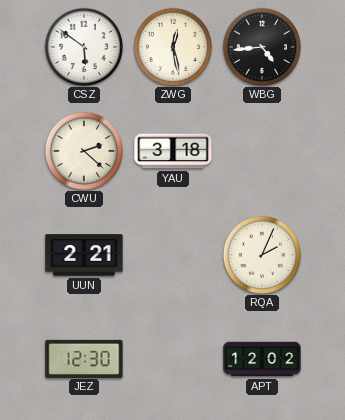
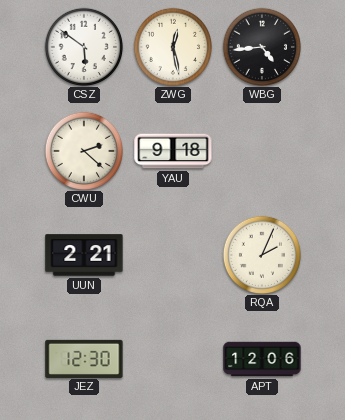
YAU: 3:18 -> 9:18
APT: 12:02 -> 12:06
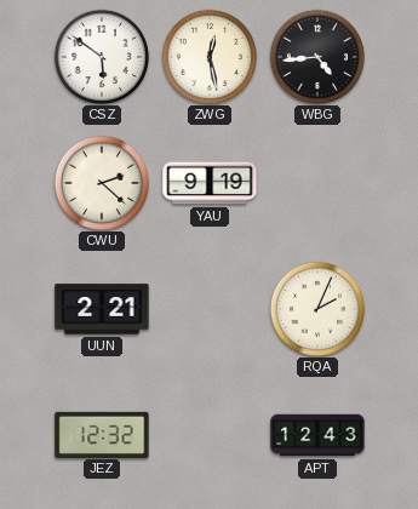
YAU: 9:18 -> 9:19
JEZ: 12:30 -> 12:32
APT: 12:06 -> 12:43
